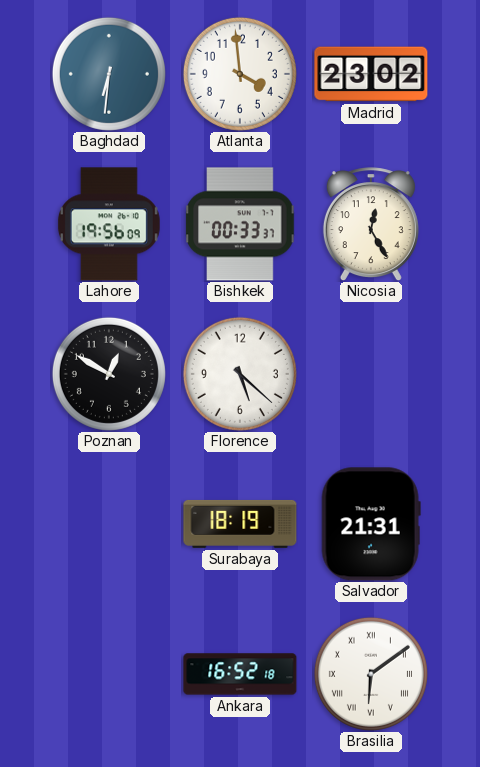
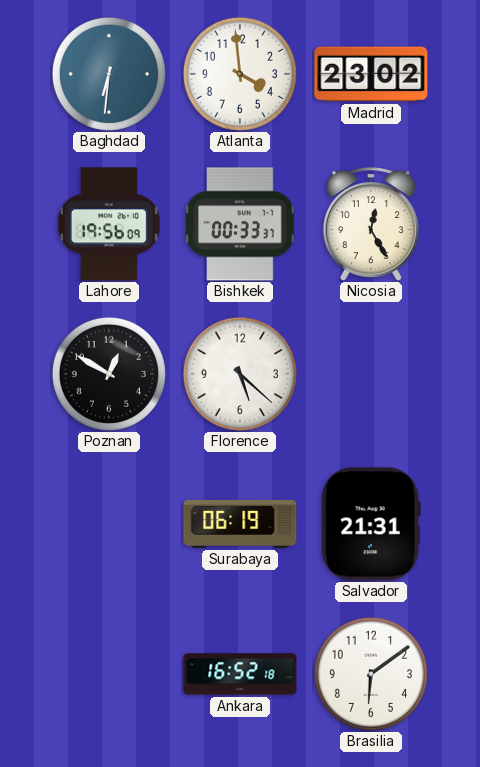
Surabaya: 18:19 -> 06:19
Brasilia numerals: Roman -> Arabic
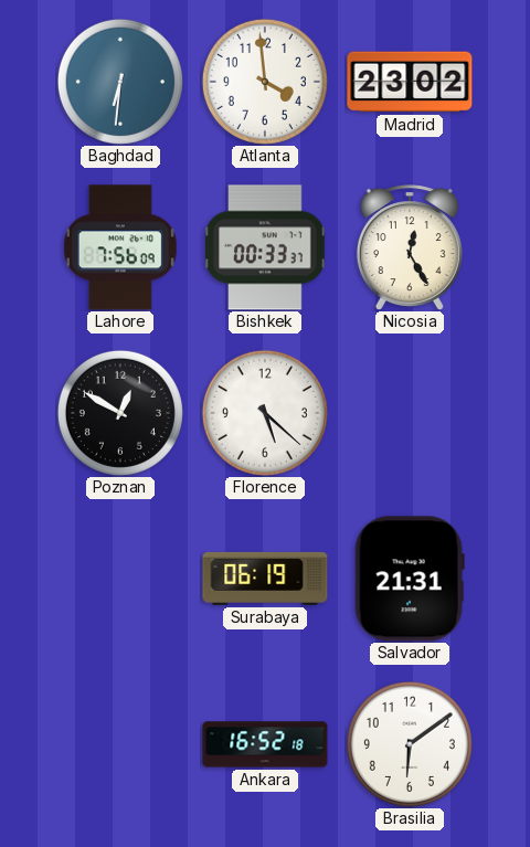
Lahore: 19:56 -> 7:56
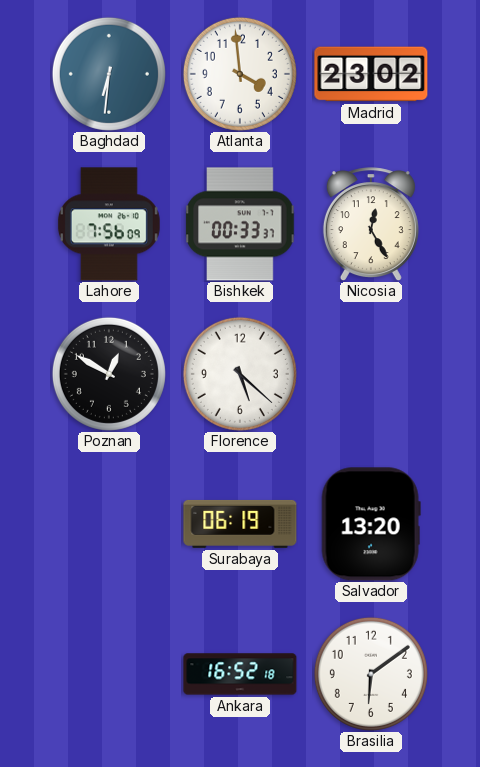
Salvador: 21:31 -> 13:20
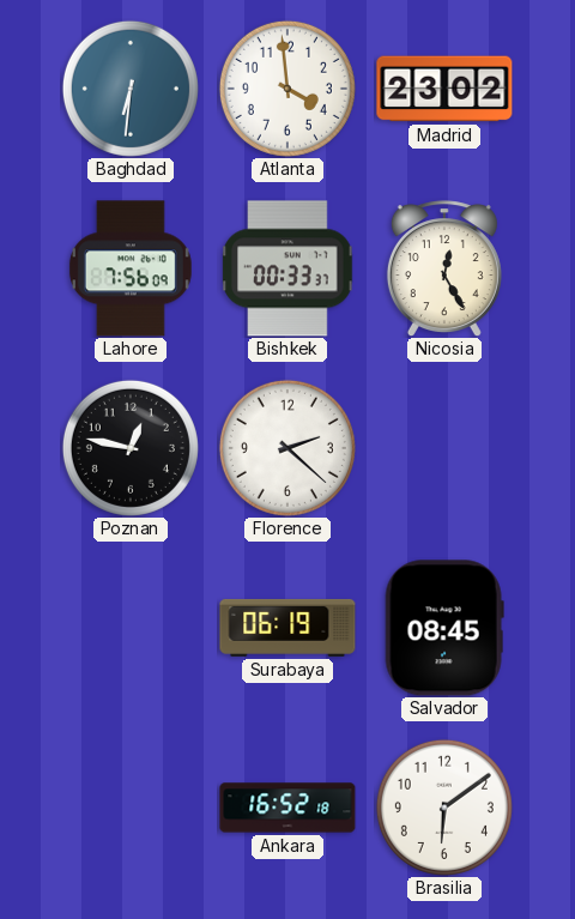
Poznan: 12:50 -> 12:47
Florence: 5:22 -> 2:22
Salvador: 13:20 -> 08:45
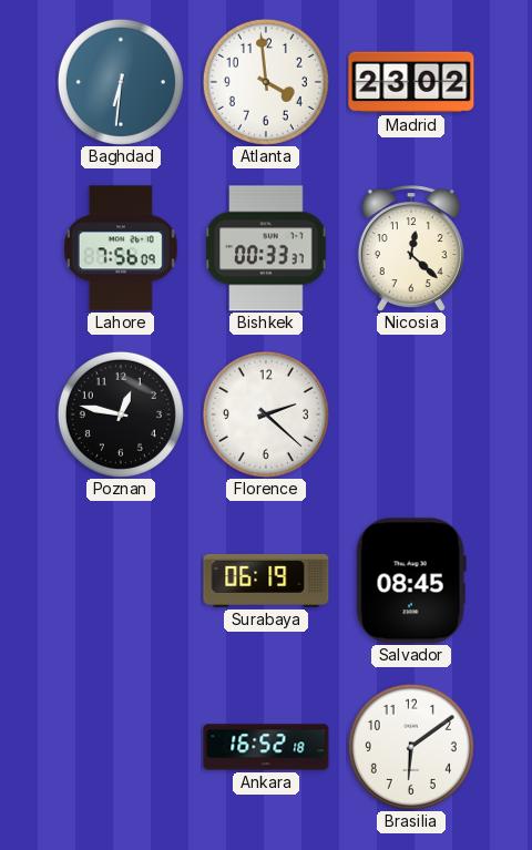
Nicosia: 12:25 -> 12:22
